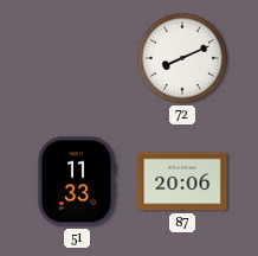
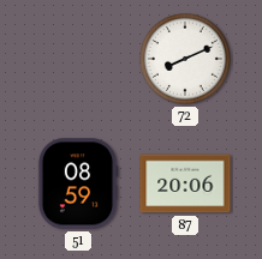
51: 11:33 -> 08:59
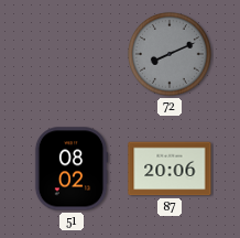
72 dial: white -> grey
51: 08:59 -> 08:02
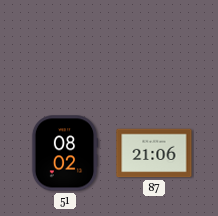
72: 8:11 -> none
87: 20:06 -> 21:06
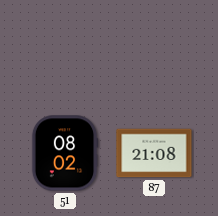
87: 21:06 -> 21:08
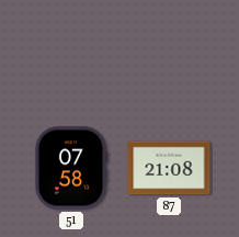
51: 08:02 -> 07:58
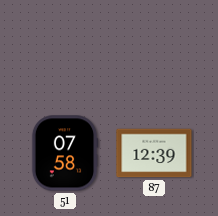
87: 21:08 -> 12:39
